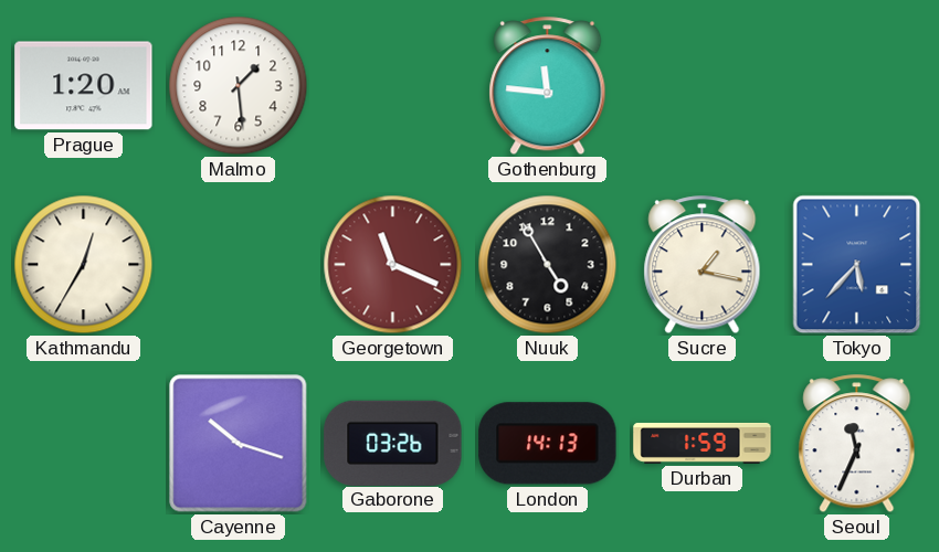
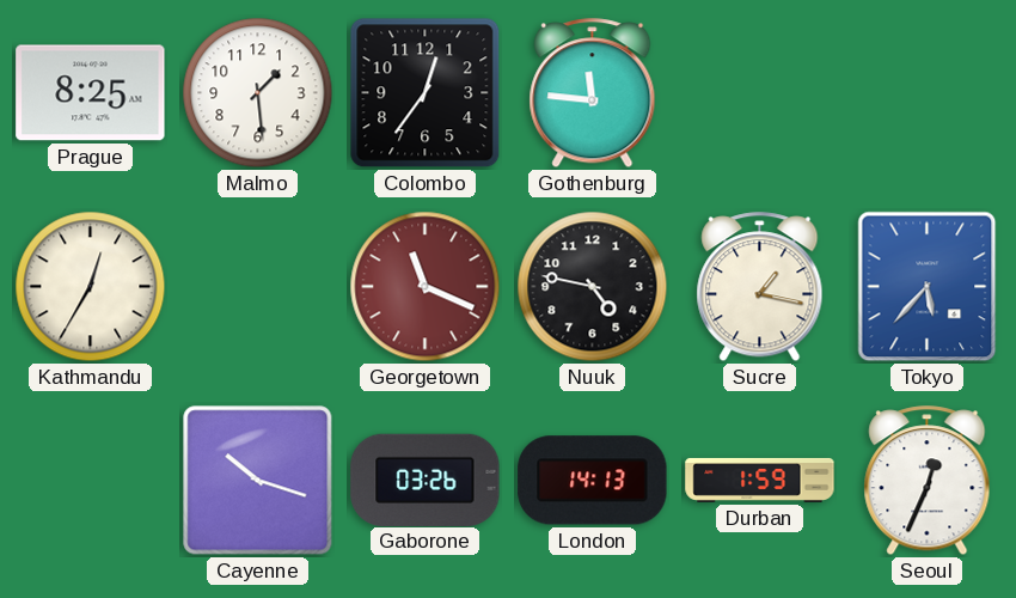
Prague: 1:20 -> 8:25
Colombo: none -> 12:36
Nuuk: 4:55 -> 4:47
Seoul: 11:34 -> 12:34
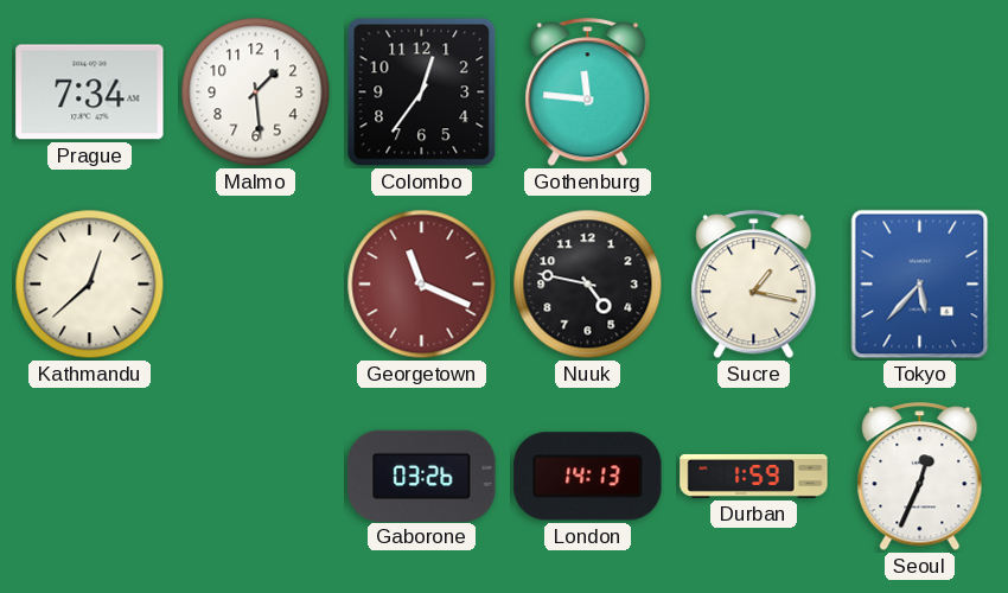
Prague: 8:25 -> 7:34
Kathmandu: 12:35 -> 12:38
Cayenne: 10:18 -> none
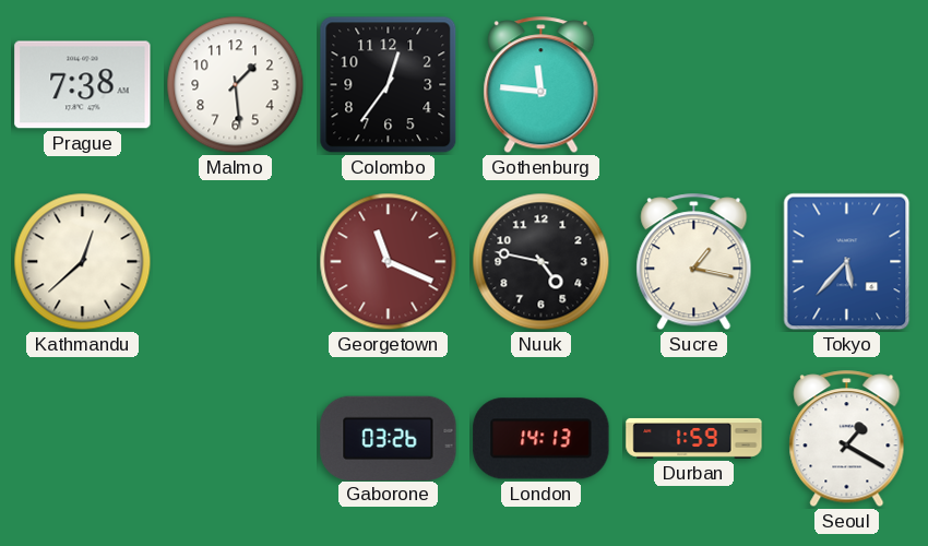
Prague: 7:34 -> 7:38
Seoul: 12:34 -> 1:20
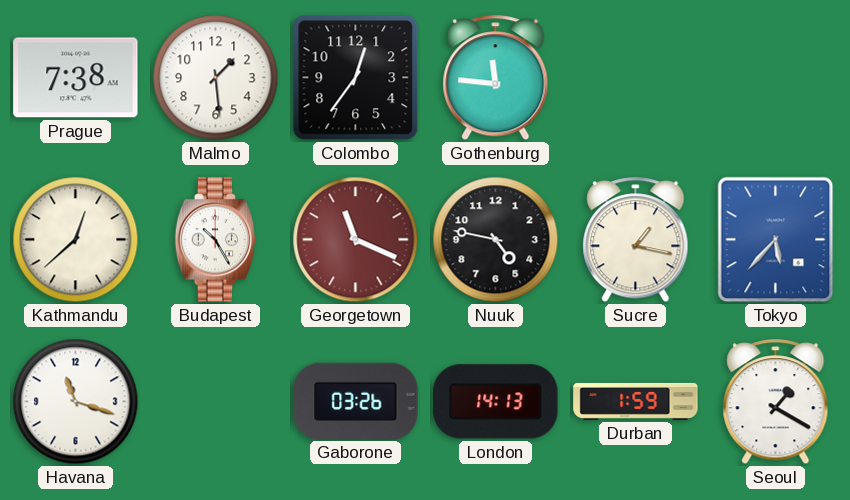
Budapest: none -> 10:25
Havana: none -> 11:18
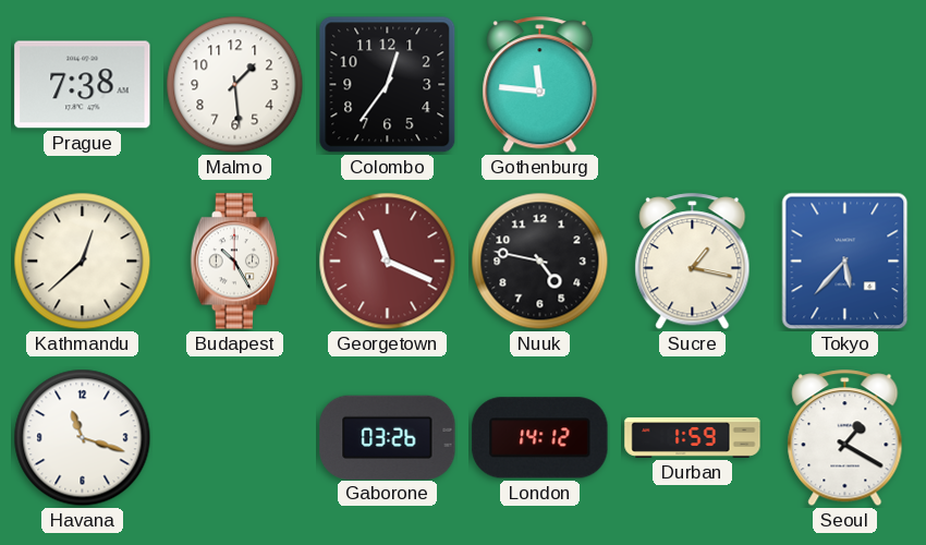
London: 14:13 -> 14:12
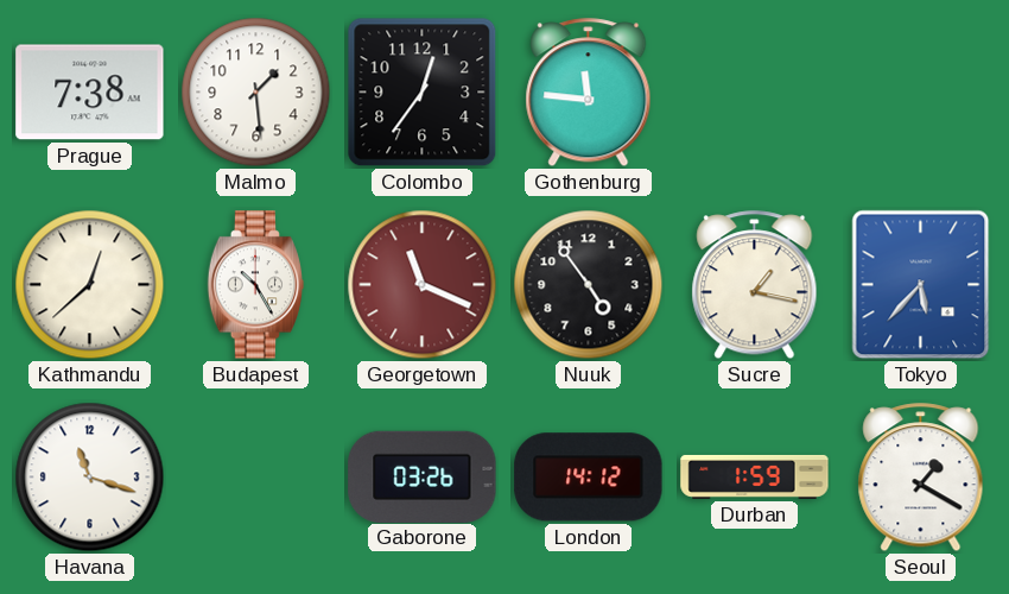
Nuuk: 4:47 -> 4:54
